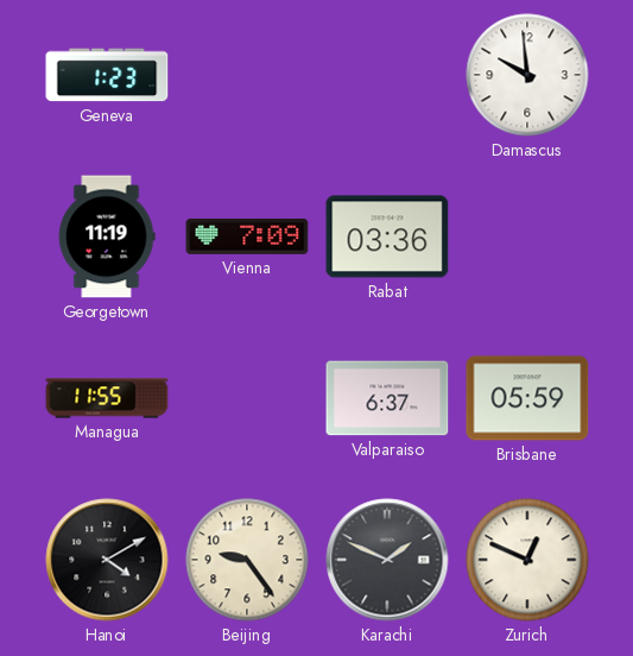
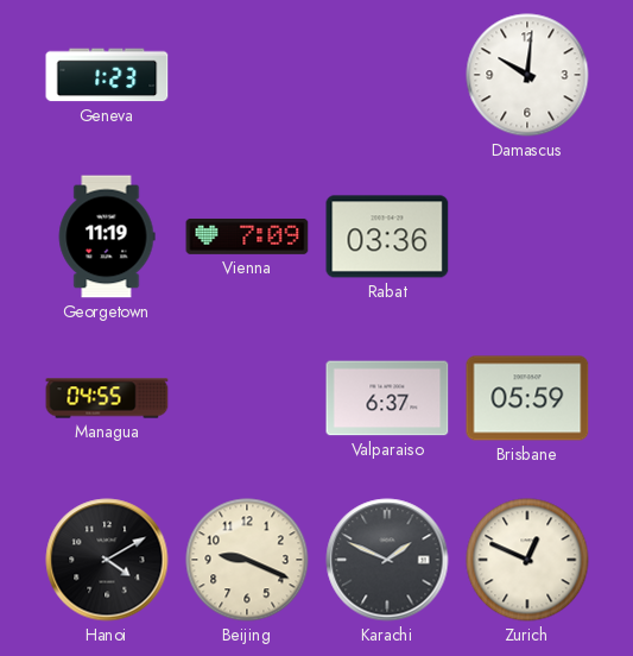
Damascus: 9:59 -> 10:01
Managua: 11:55 -> 04:55
Beijing: 9:24 -> 9:19
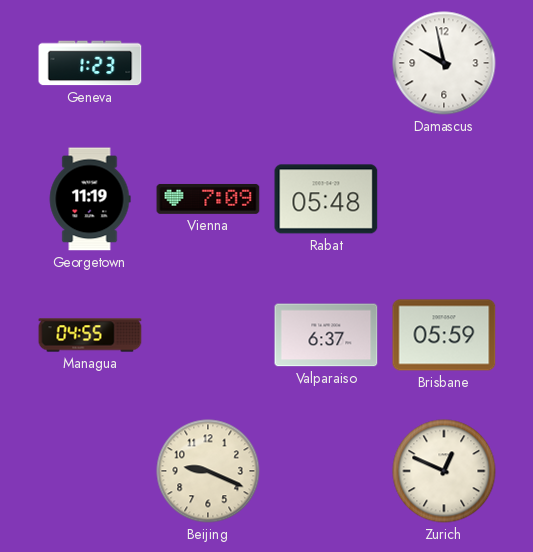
Damascus: 10:01 -> 9:58
Rabat: 03:36 -> 05:48
Hanoi: 4:10 -> none
Karachi: 1:49 -> none
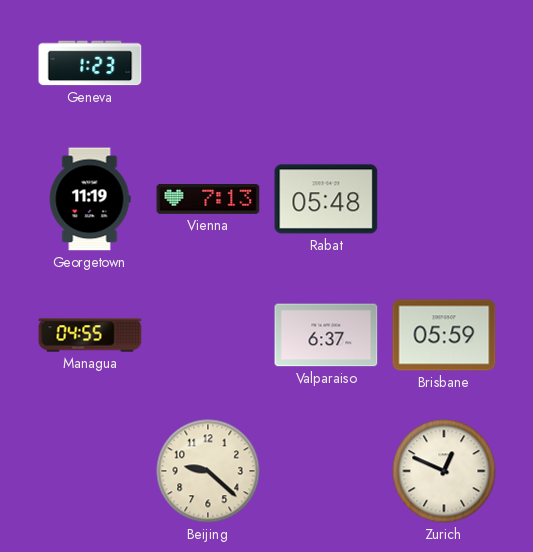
Damascus: 9:58 -> none
Vienna: 7:09 -> 7:13
Beijing: 9:19 -> 9:22
